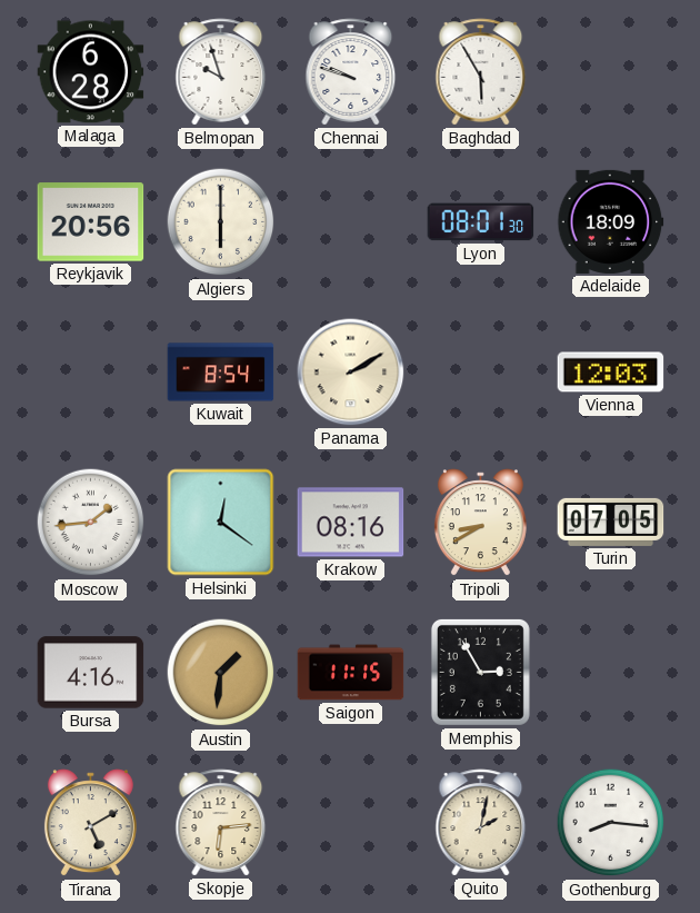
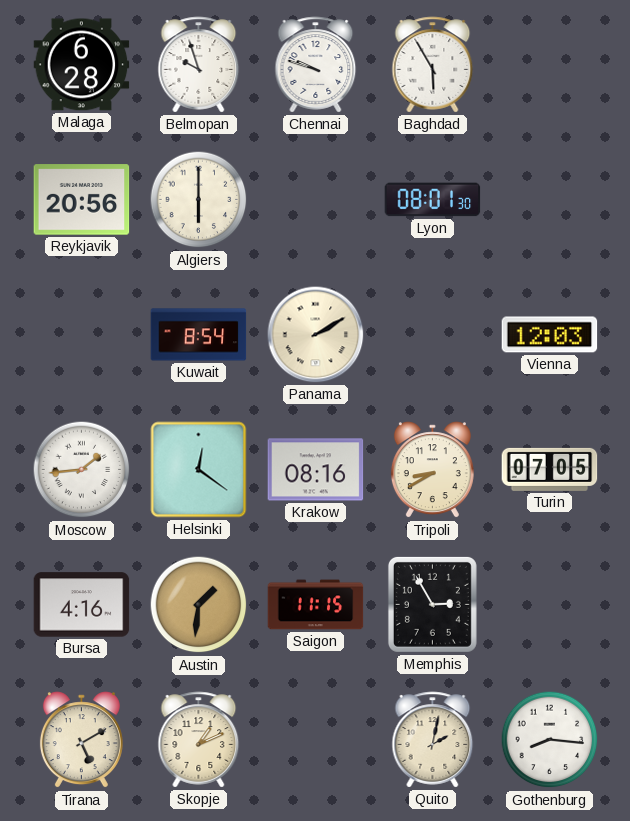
Adelaide: 18:09 -> none
Skopje: 6:14 -> 1:11
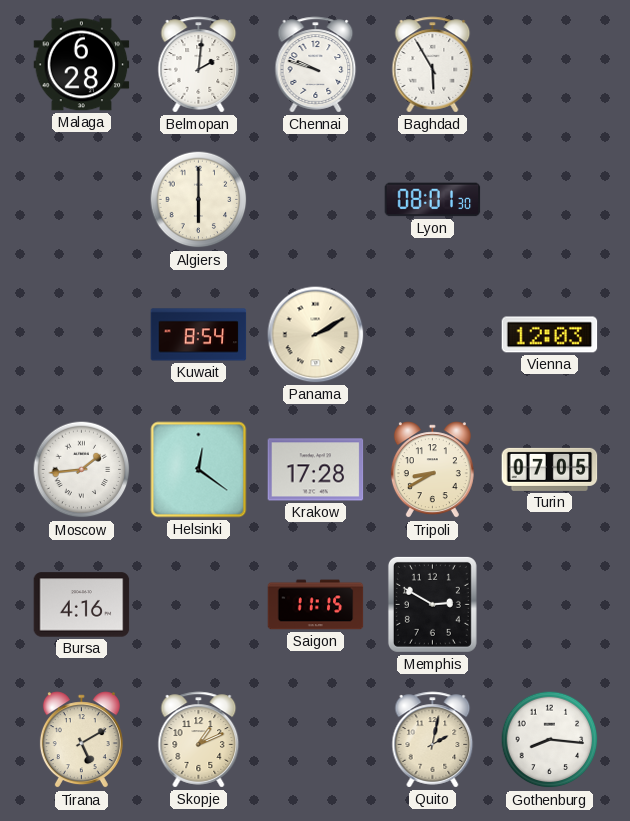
Belmopan: 9:57 -> 2:01
Reykjavik: 20:56 -> none
Krakow: 08:16 -> 17:28
Austin: 1:31 -> none
Memphis: 2:55 -> 2:50
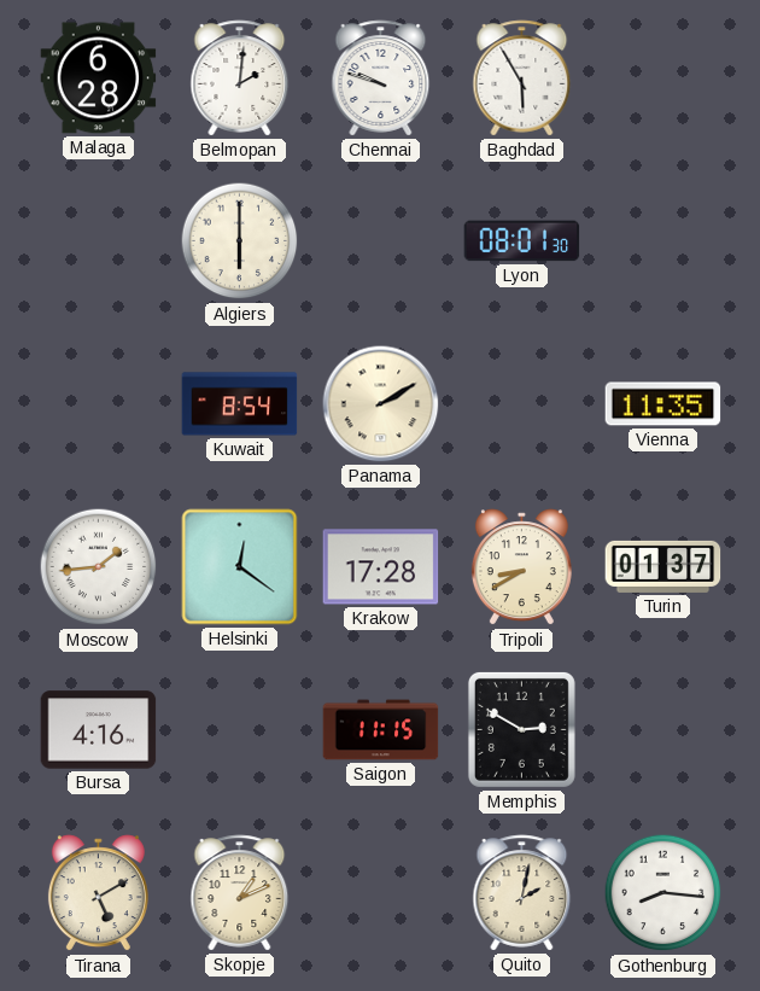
Vienna: 12:03 -> 11:35
Turin: 07:05 -> 01:37
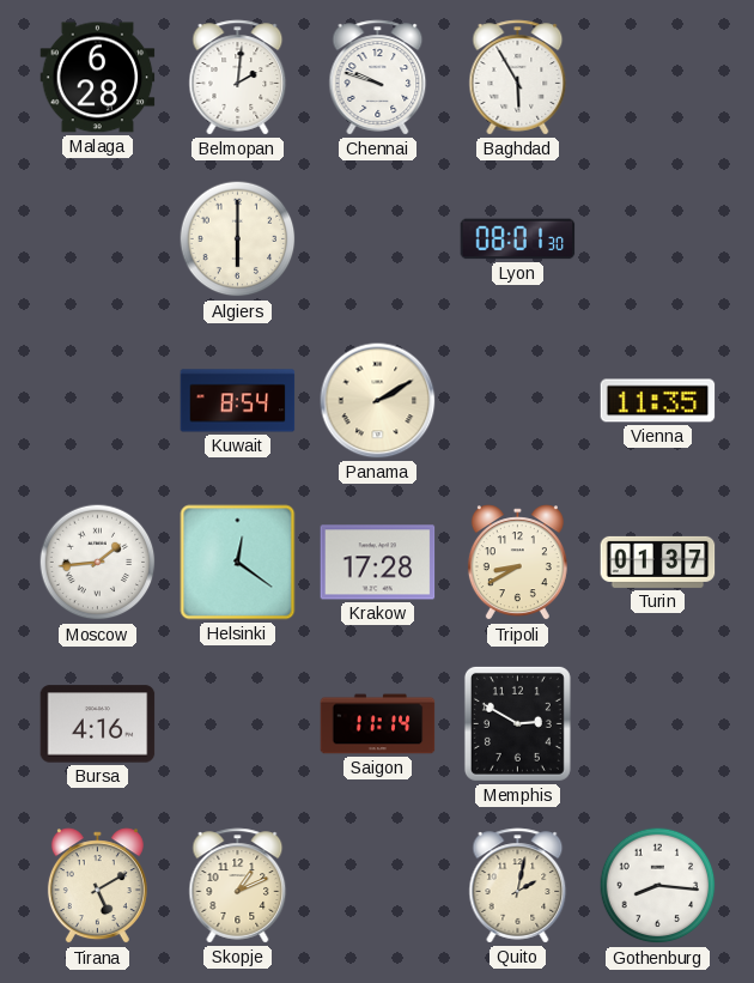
Saigon: 11:15 -> 11:14
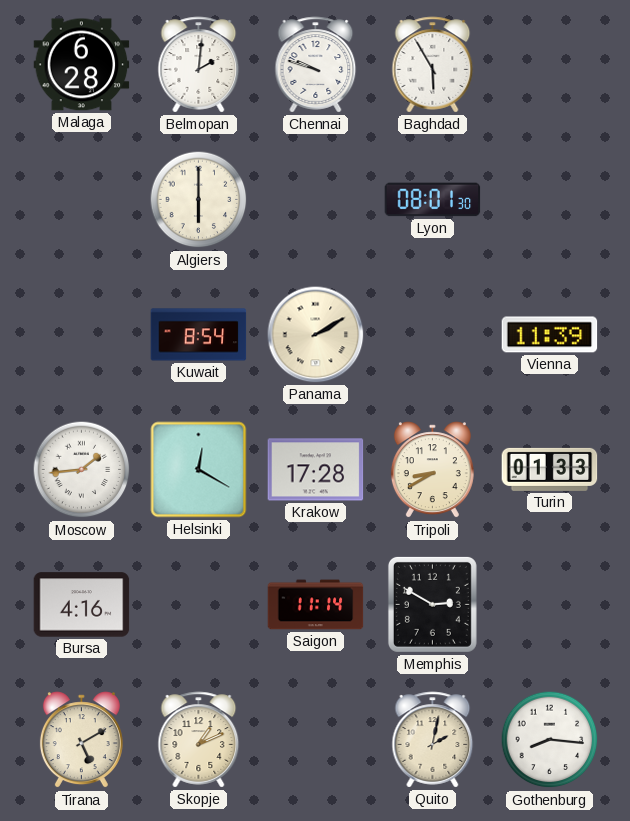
Vienna: 11:35 -> 11:39
Helsinki: 12:21 -> 12:20
Turin: 01:37 -> 01:33
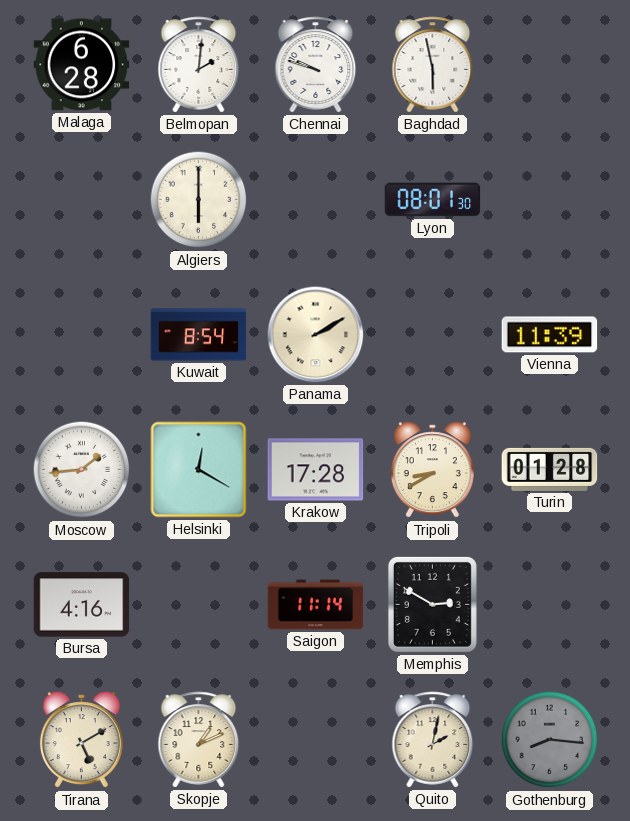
Baghdad: 5:55 -> 5:58
Turin: 01:33 -> 01:28
Gothenburg dial: white -> grey
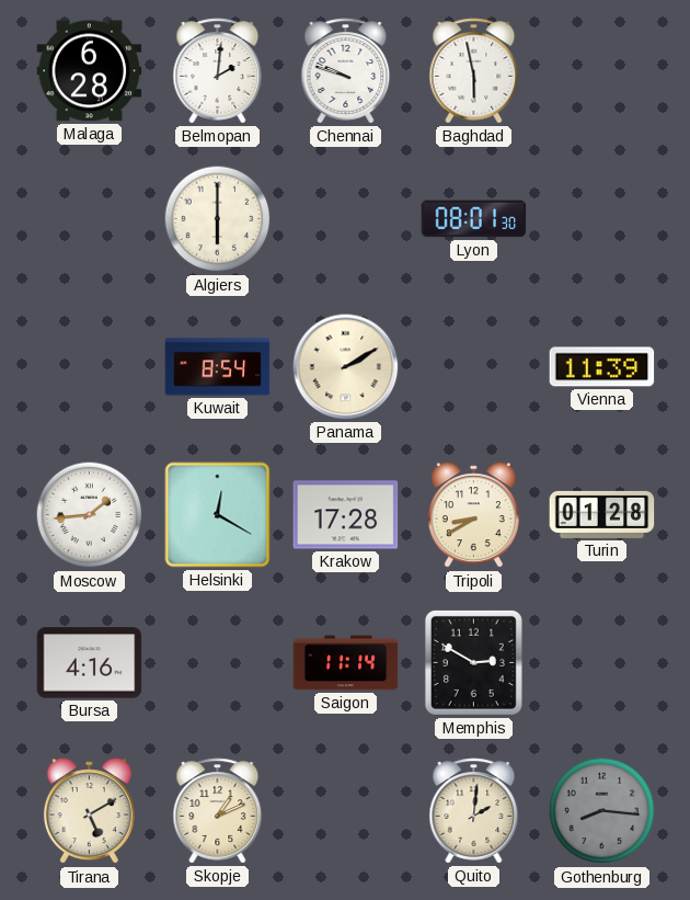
Quito: 2:02 -> 2:01
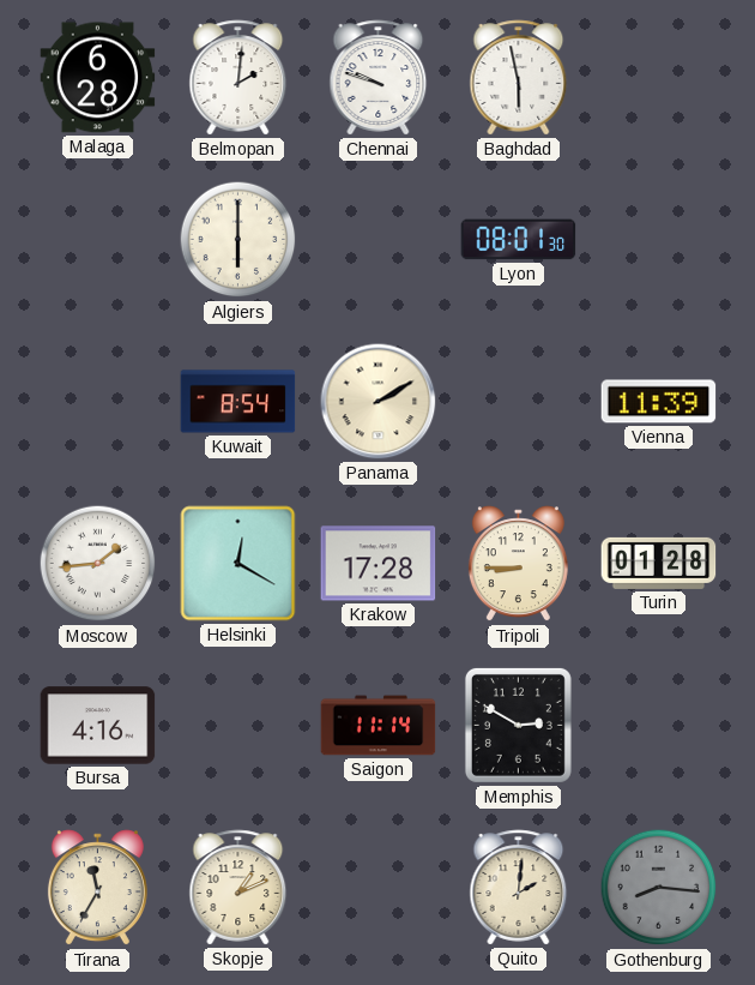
Tripoli: 8:40 -> 8:45
Tirana: 5:10 -> 11:35
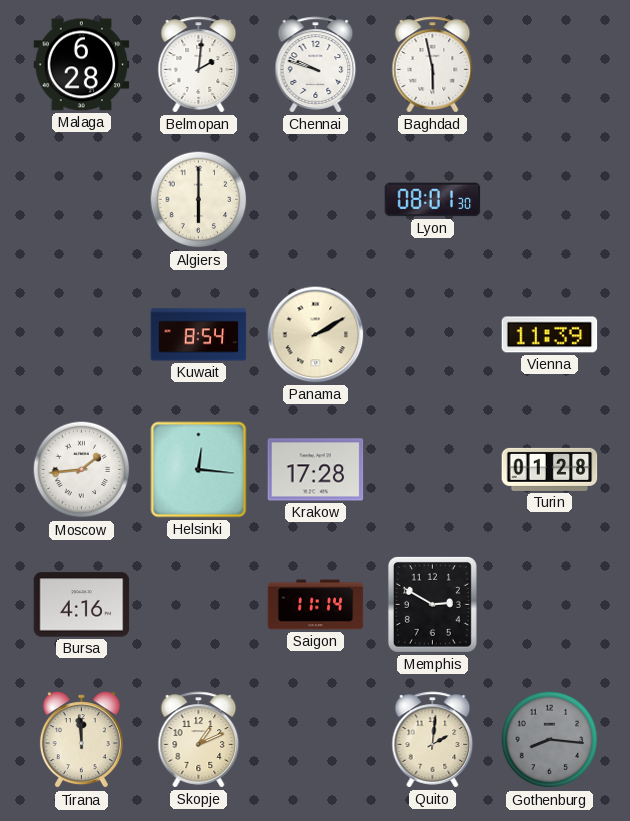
Helsinki: 12:20 -> 12:16
Tripoli: 8:45 -> none
Tirana: 11:35 -> 11:59
